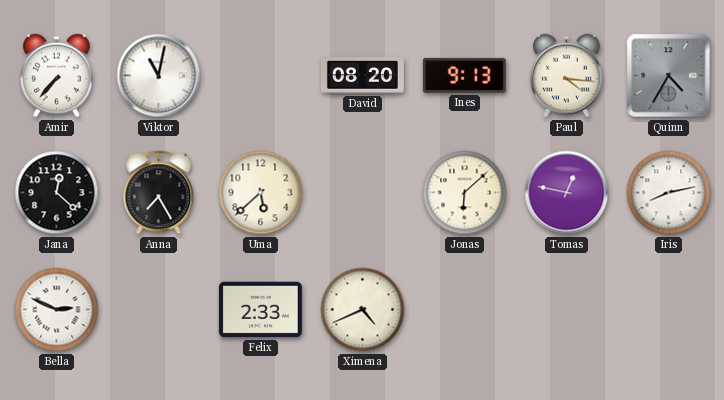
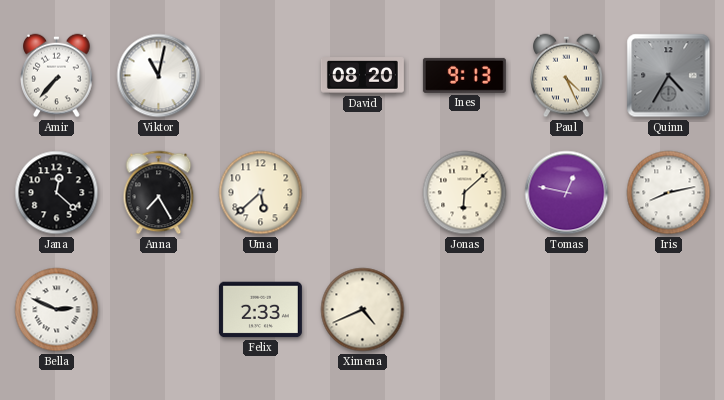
Paul: 4:16 -> 4:26
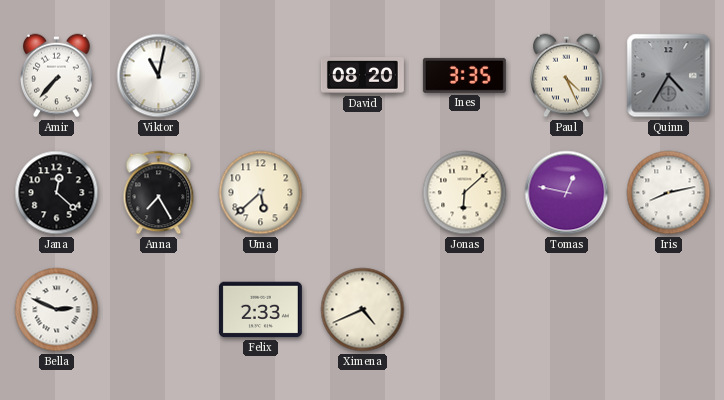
Ines: 9:13 -> 3:35
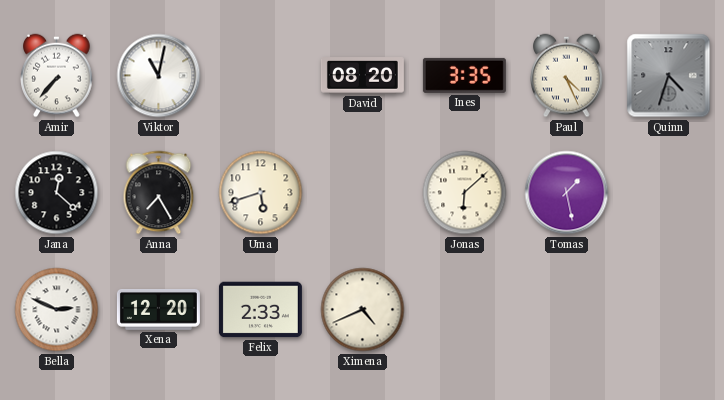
Quinn: 4:35 -> 4:33
Uma: 5:38 -> 5:42
Tomas: 12:47 -> 1:28
Iris: 8:13 -> none
Xena: none -> 12:20
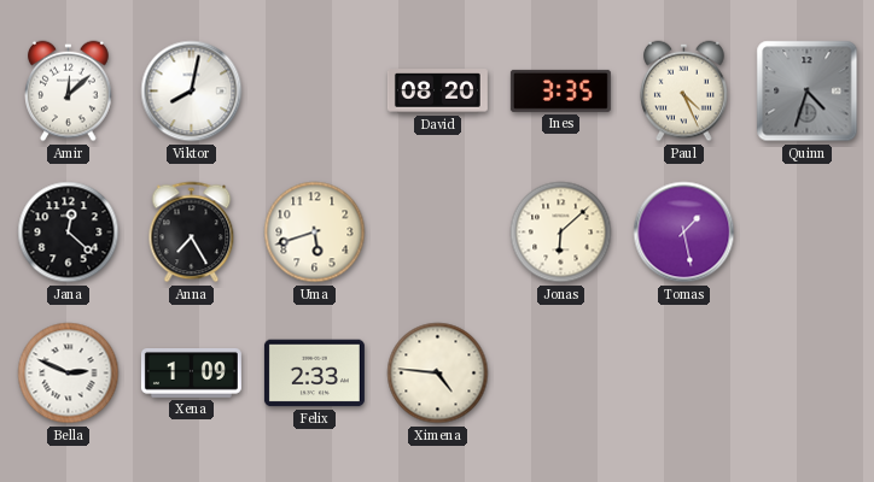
Amir: 7:37 -> 12:08
Viktor: 11:02 -> 8:02
Xena: 12:20 -> 1:09
Ximena: 4:41 -> 4:46
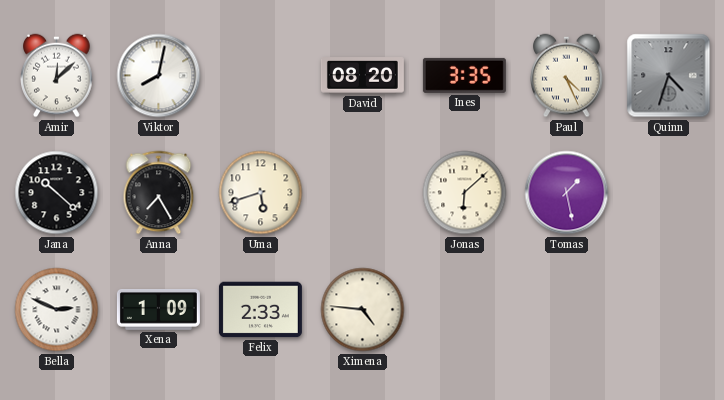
Jana: 12:22 -> 10:22
